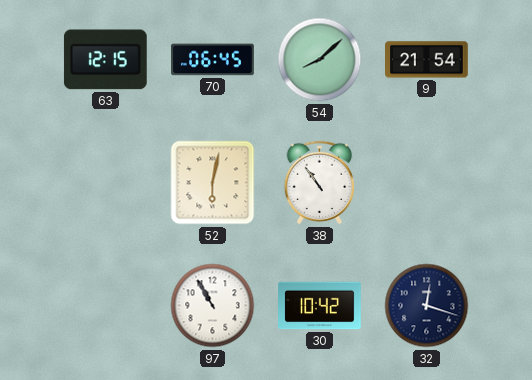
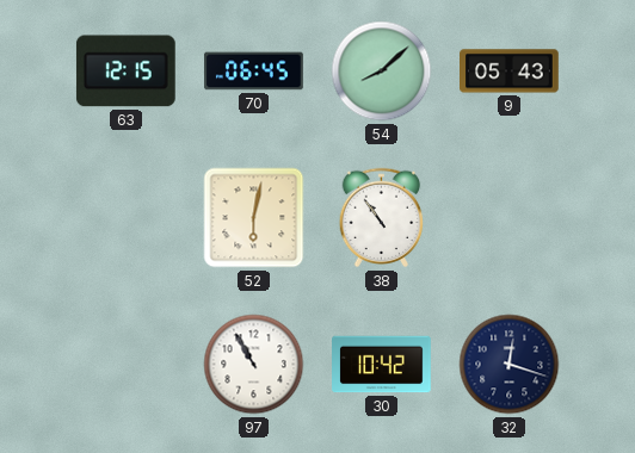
9: 21:54 -> 05:43
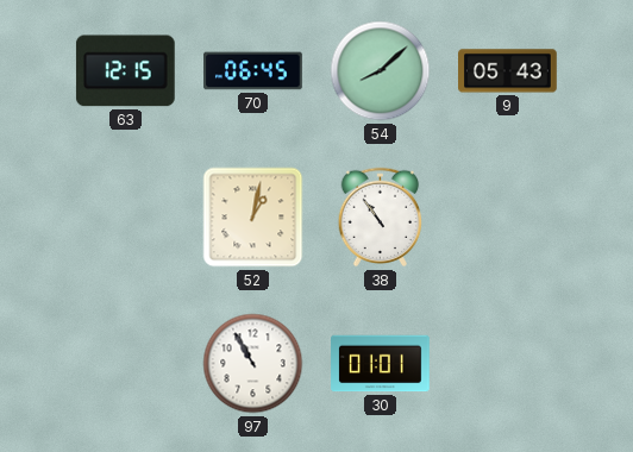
52: 6:02 -> 1:02
30: 10:42 -> 01:01
32: 12:18 -> none
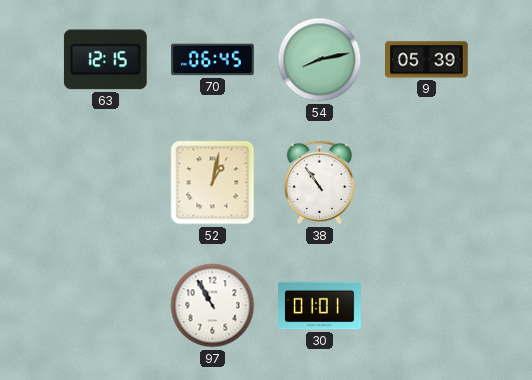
54: 8:08 -> 8:13
9: 05:43 -> 05:39
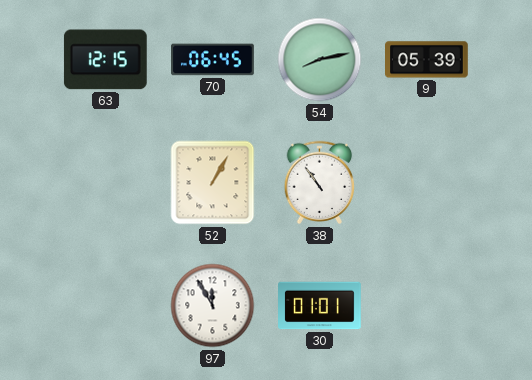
52: 1:02 -> 1:05
97: 10:55 -> 11:55
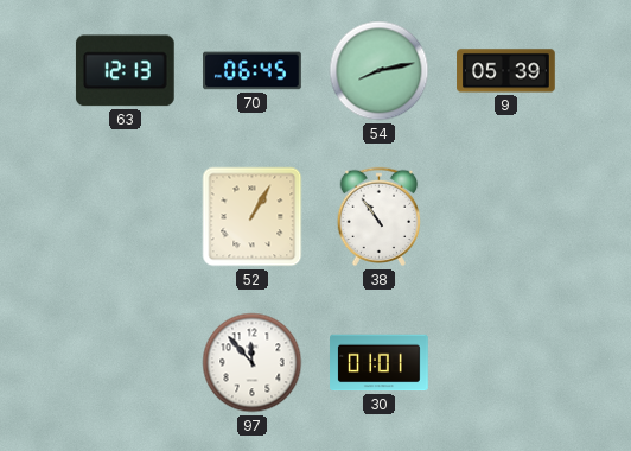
63: 12:15 -> 12:13
97: 11:55 -> 11:53
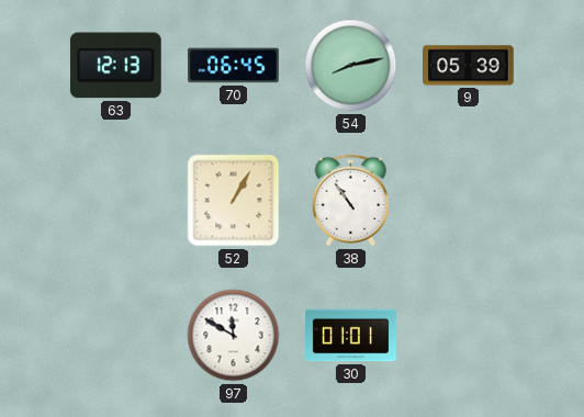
97: 11:53 -> 11:50
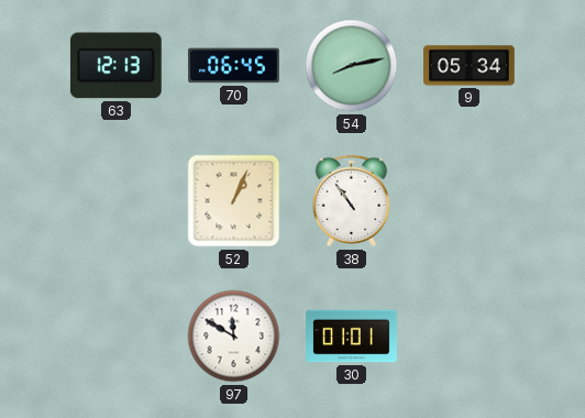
9: 05:39 -> 05:34
52: 1:05 -> 1:04
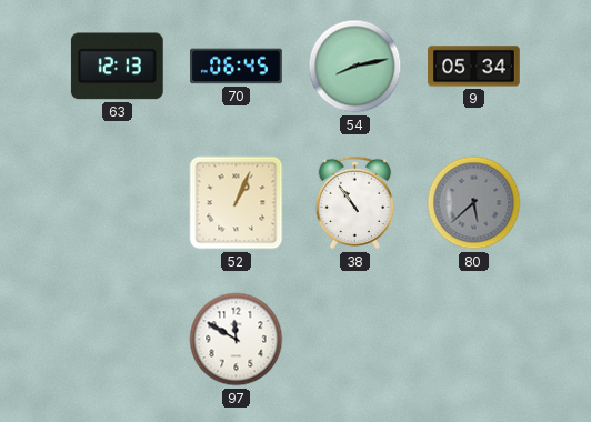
80: none -> 5:38
30: 01:01 -> none
